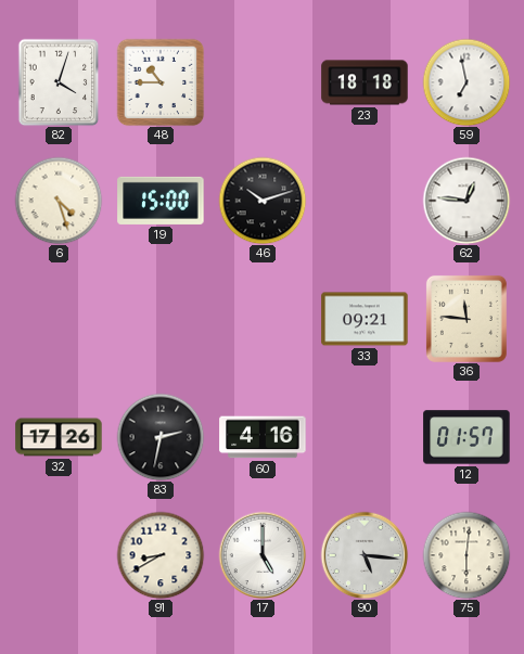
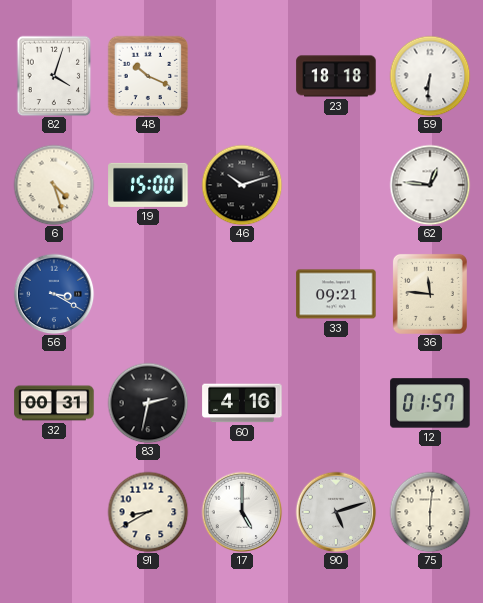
48: 10:45 -> 10:19
59: 6:58 -> 6:31
56: none -> 3:20
32: 17:26 -> 00:31
90: 5:16 -> 5:12
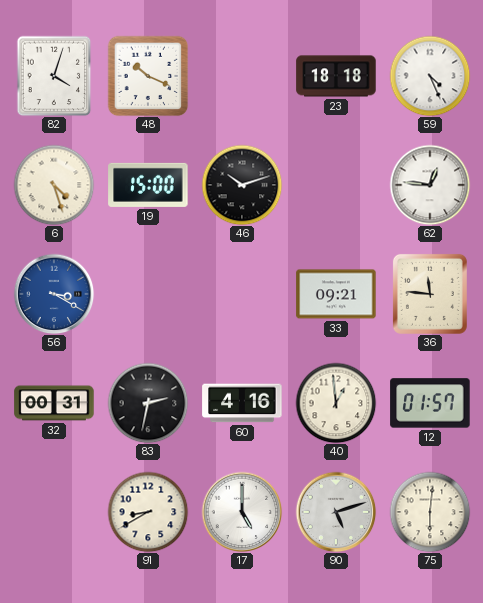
59: 6:31 -> 4:26
40: none -> 12:59
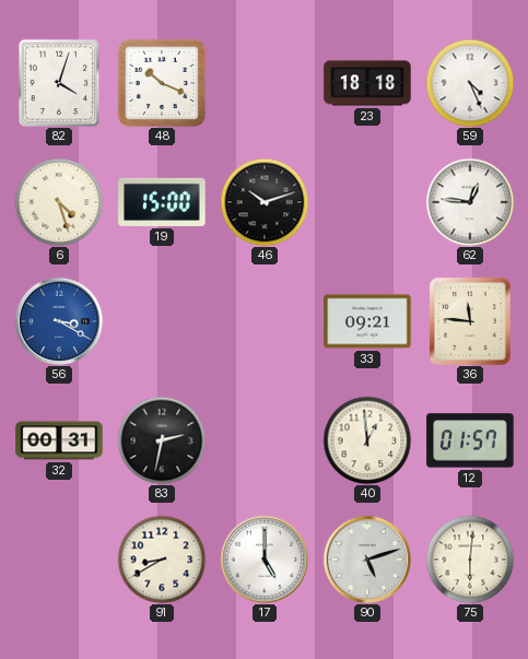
60: 4:16 -> none
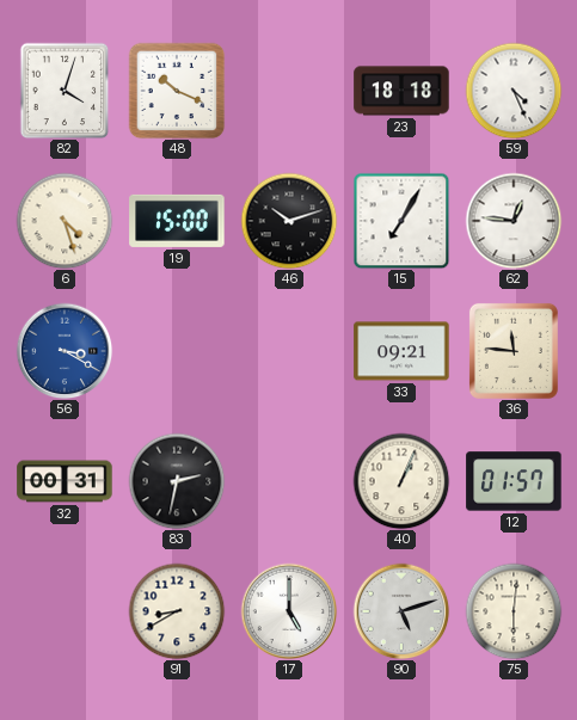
15: none -> 7:05
40: 12:59 -> 1:04
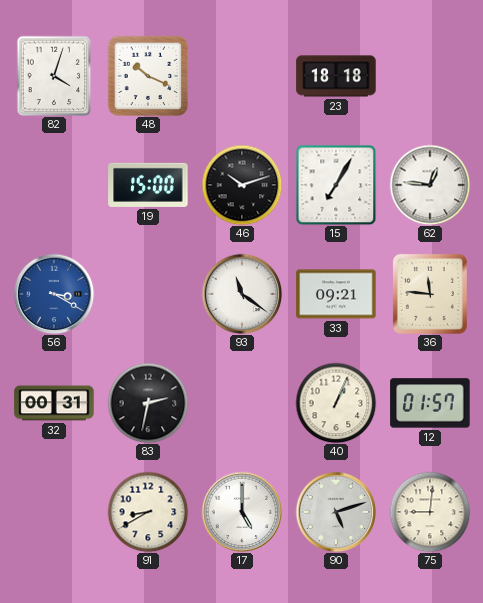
59: 4:26 -> none
6: 4:27 -> none
93: none -> 11:21
75: 6:01 -> 9:01
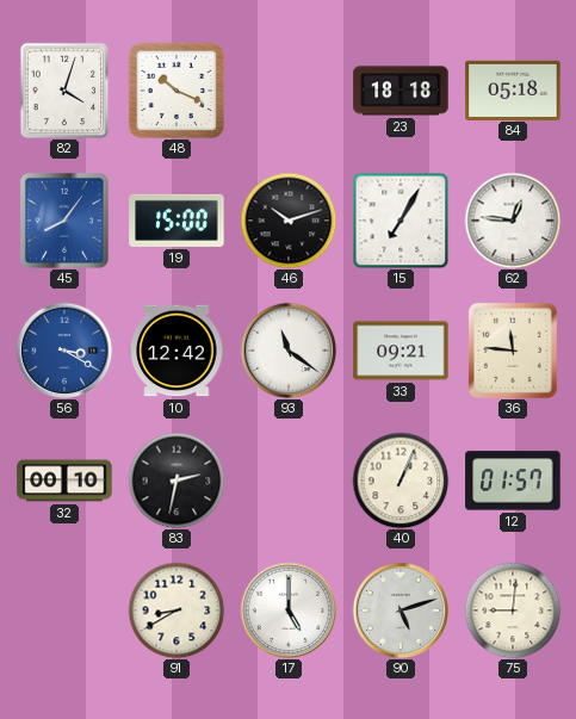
84: none -> 05:18
45: none -> 8:06
10: none -> 12:42
32: 00:31 -> 00:10
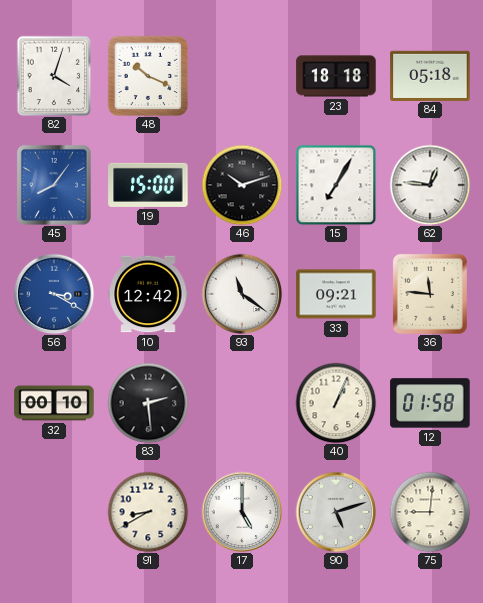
83: 2:32 -> 2:29
12: 01:57 -> 01:58
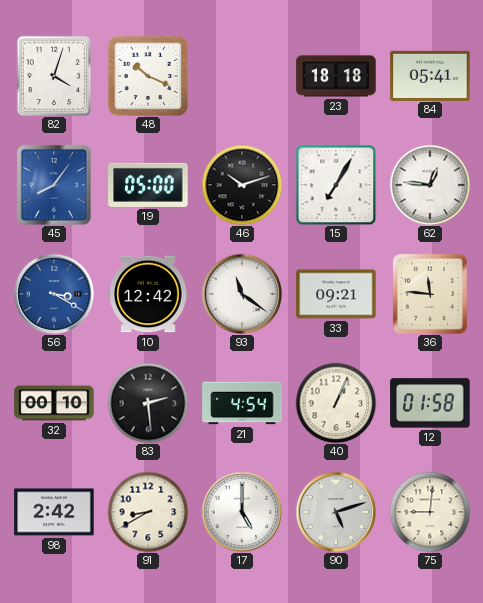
84: 05:18 -> 05:41
19: 15:00 -> 05:00
21: none -> 4:54
98: none -> 2:42
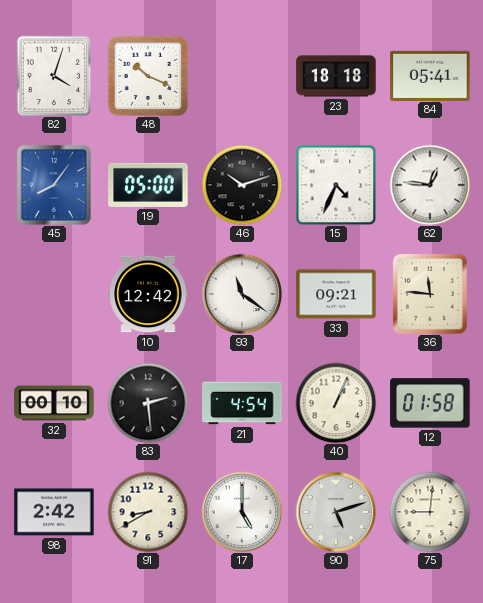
15: 7:05 -> 4:34
56: 3:20 -> none
